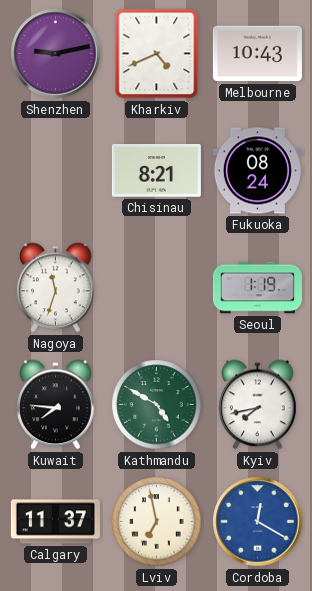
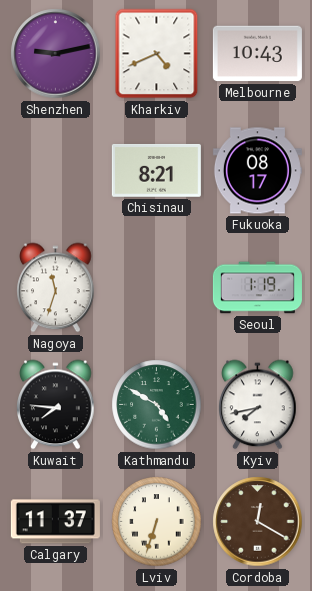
Fukuoka: 08:24 -> 08:17
Lviv: 6:58 -> 6:33
Cordoba dial: blue -> brown
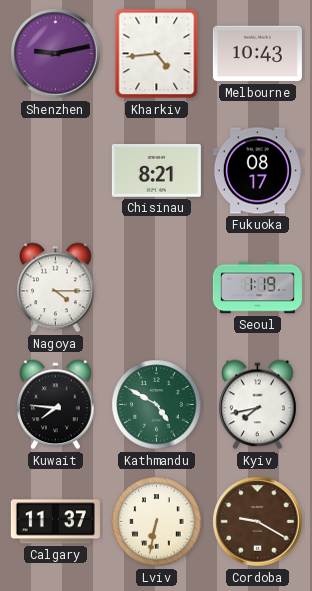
Kharkiv: 4:41 -> 4:44
Nagoya: 11:33 -> 4:15
Lviv: 6:33 -> 6:32
Cordoba: 12:20 -> 9:20
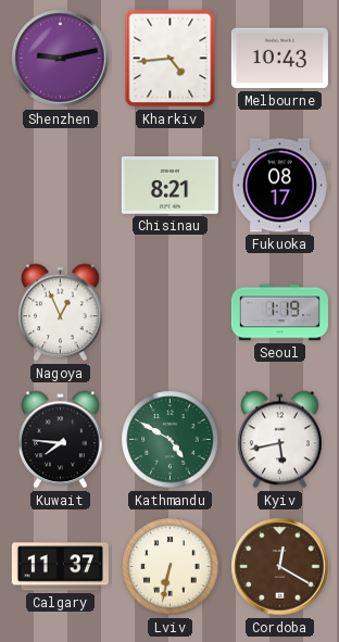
Nagoya: 4:15 -> 12:56
Kyiv: 7:43 -> 5:43
Cordoba: 9:20 -> 12:20
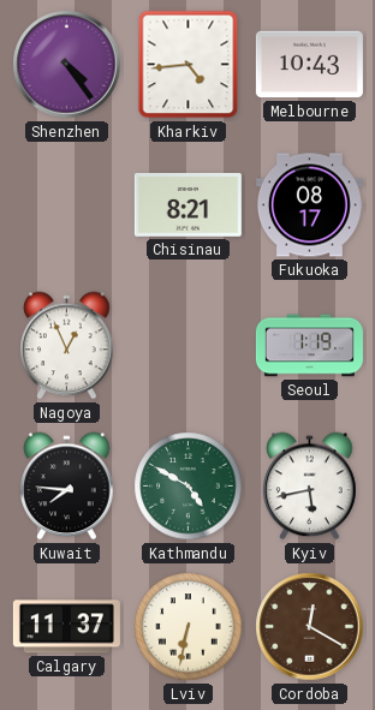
Shenzhen: 9:13 -> 4:24
